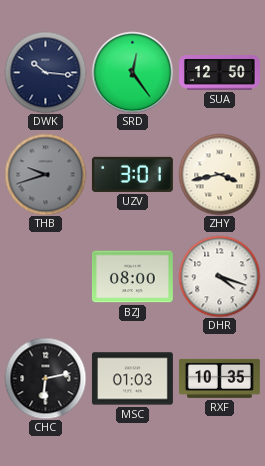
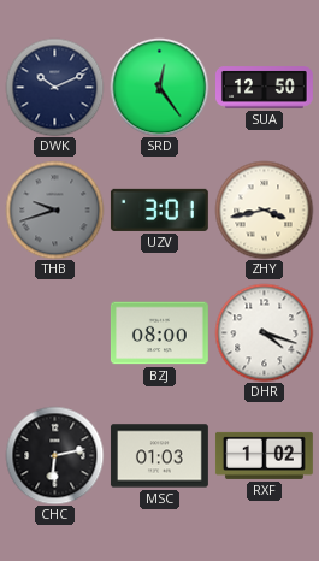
DWK: 10:16 -> 10:11
RXF: 10:35 -> 1:02
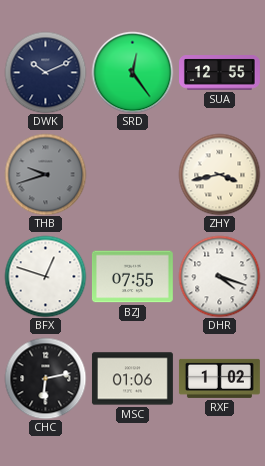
SUA: 12:50 -> 12:55
UZV: 3:01 -> none
BFX: none -> 12:48
BZJ: 08:00 -> 07:55
MSC: 01:03 -> 01:06
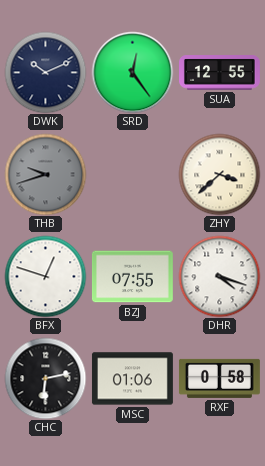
ZHY: 3:43 -> 3:38
RXF: 1:02 -> 0:58
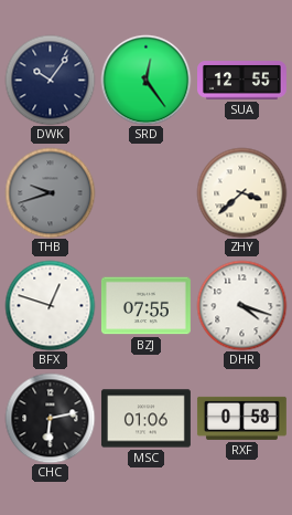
DWK: 10:11 -> 10:06
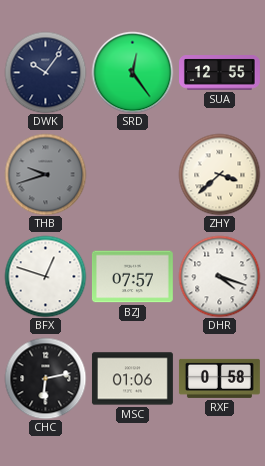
BZJ: 07:55 -> 07:57
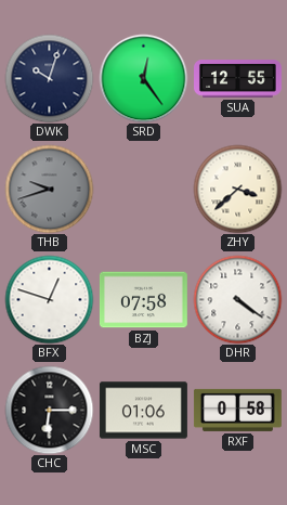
DWK: 10:06 -> 10:03
BZJ: 07:57 -> 07:58
DHR: 4:18 -> 4:21
CHC: 6:13 -> 6:15
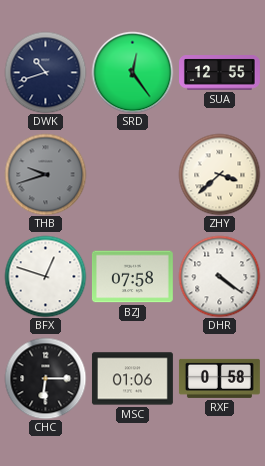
DWK: 10:03 -> 10:42
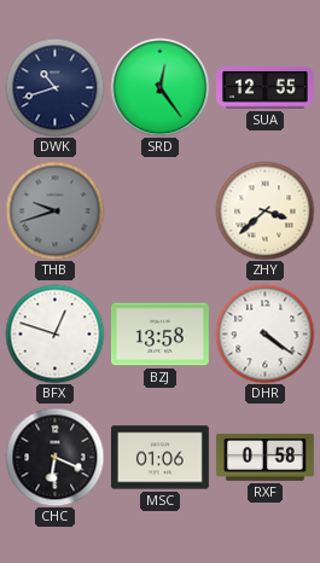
BZJ: 07:58 -> 13:58
CHC: 6:15 -> 6:19
